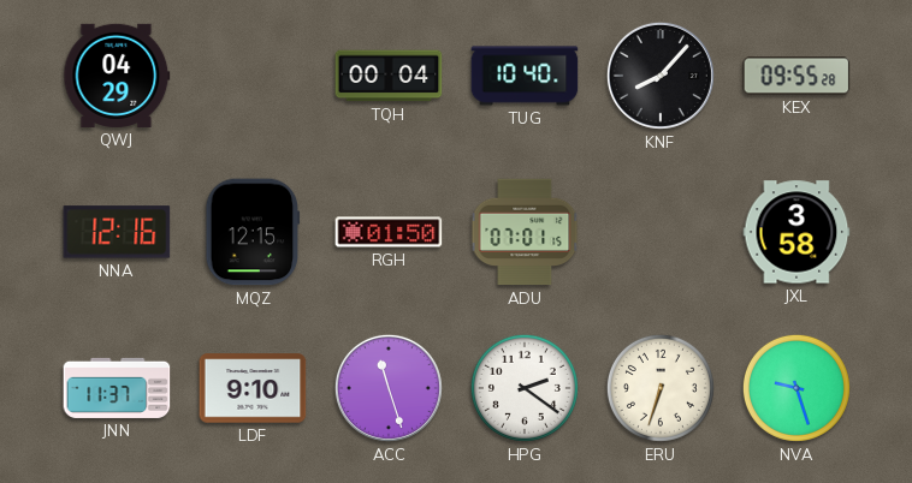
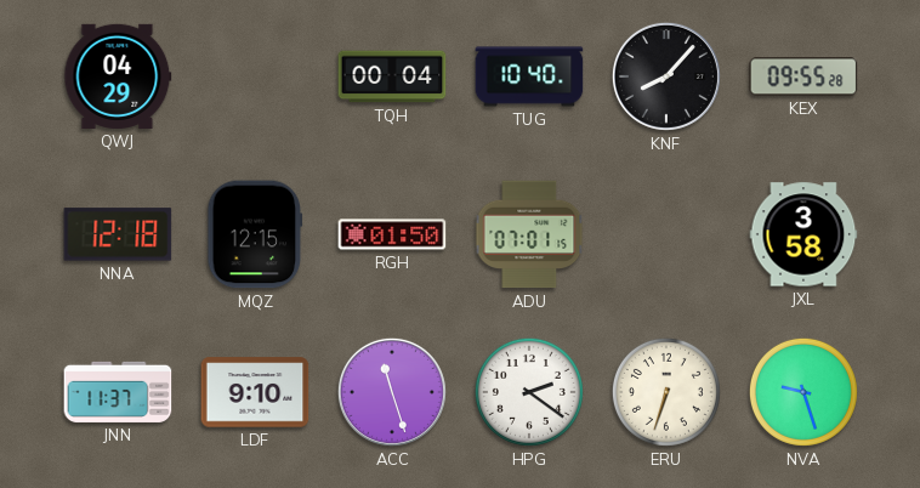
NNA: 12:16 -> 12:18
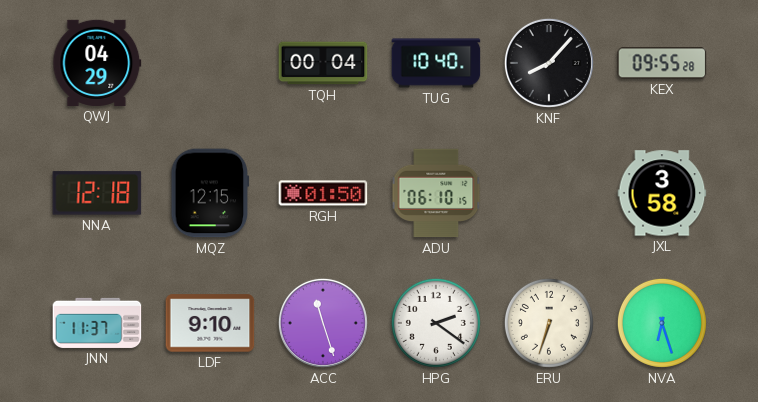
ADU: 07:01 -> 06:10
NVA: 9:27 -> 6:27
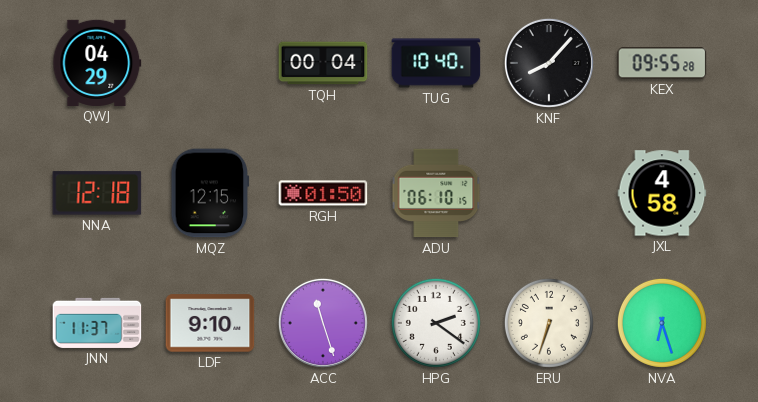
JXL: 3:58 -> 4:58
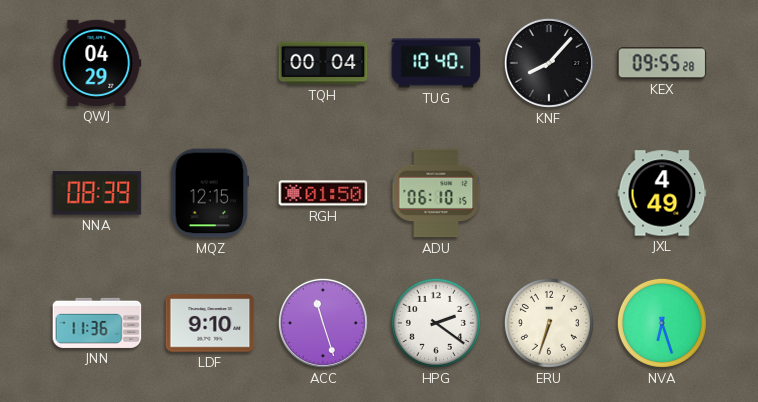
NNA: 12:18 -> 08:39
JXL: 4:58 -> 4:49
JNN: 11:37 -> 11:36
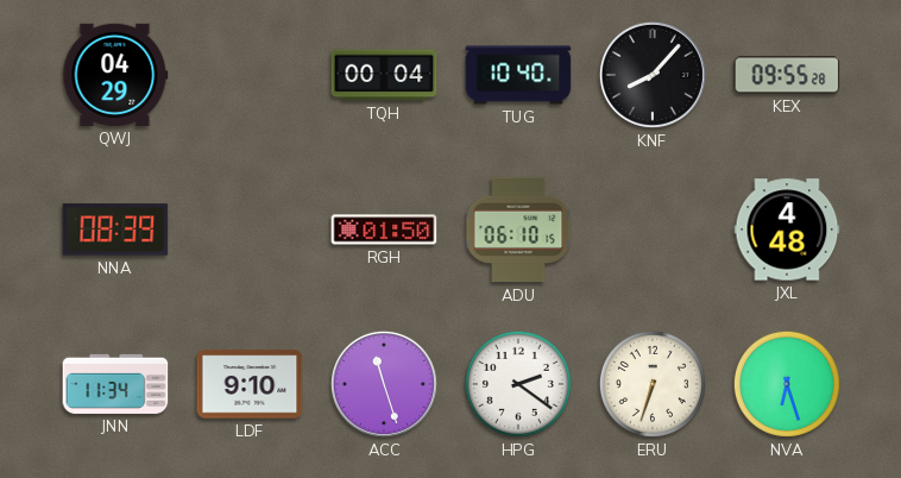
MQZ: 12:15 -> none
JXL: 4:49 -> 4:48
JNN: 11:36 -> 11:34
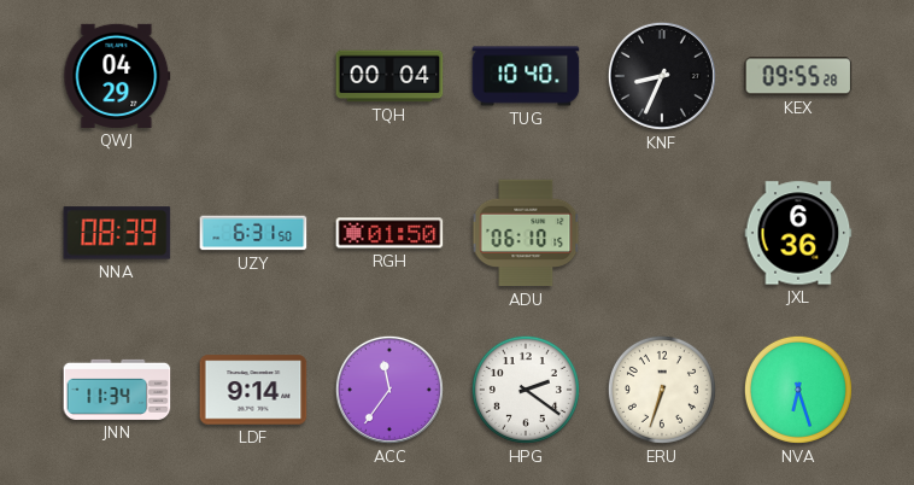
KNF: 8:07 -> 8:34
UZY: none -> 6:31
JXL: 4:48 -> 6:36
LDF: 9:10 -> 9:14
ACC: 11:27 -> 11:36
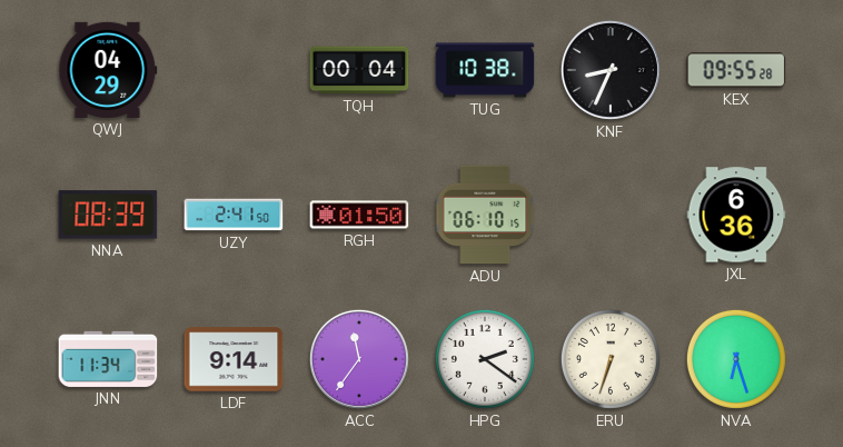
TUG: 10:40 -> 10:38
UZY: 6:31 -> 2:41
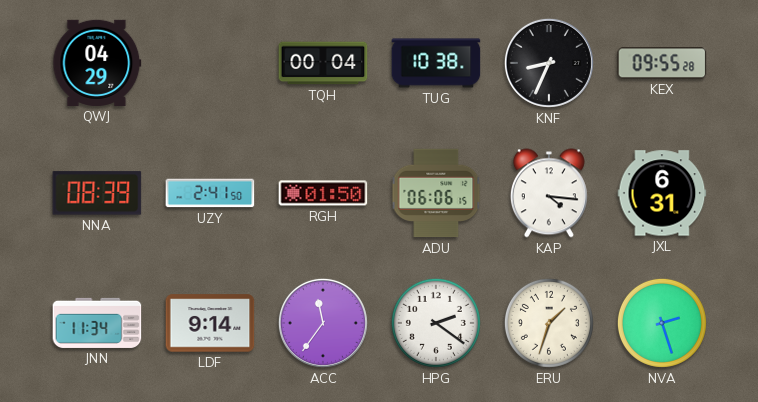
ADU: 06:10 -> 06:06
KAP: none -> 4:16
JXL: 6:36 -> 6:31
ERU: 6:33 -> 1:33
NVA: 6:27 -> 2:27
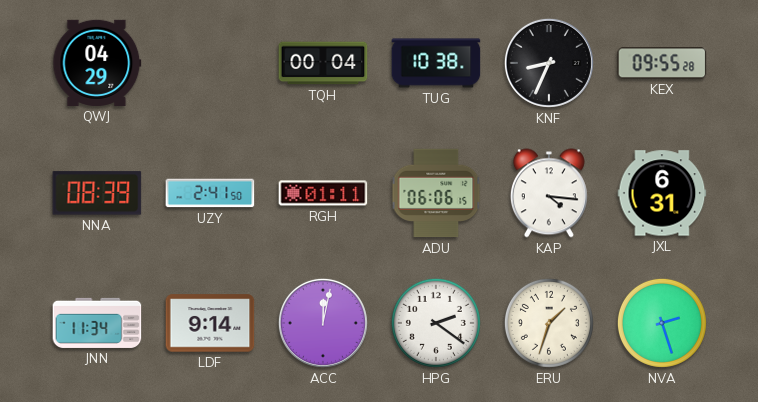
RGH: 01:50 -> 01:11
ACC: 11:36 -> 12:02
